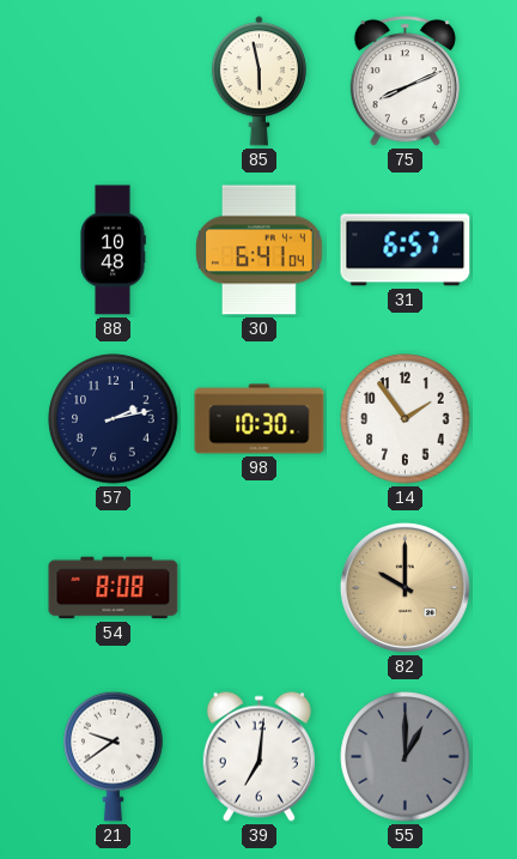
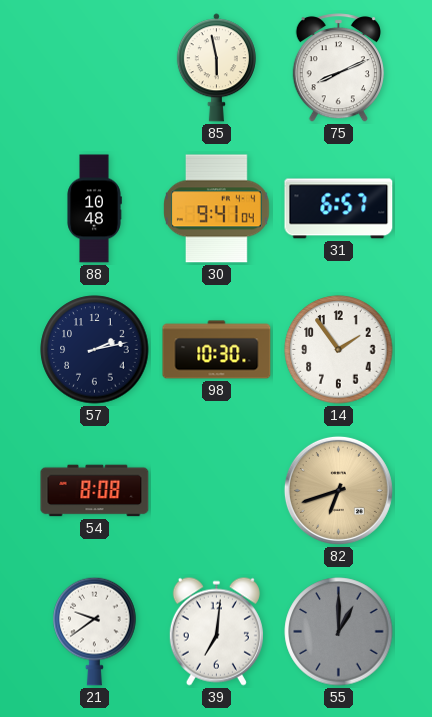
30: 6:41 -> 9:41
82: 10:00 -> 6:42
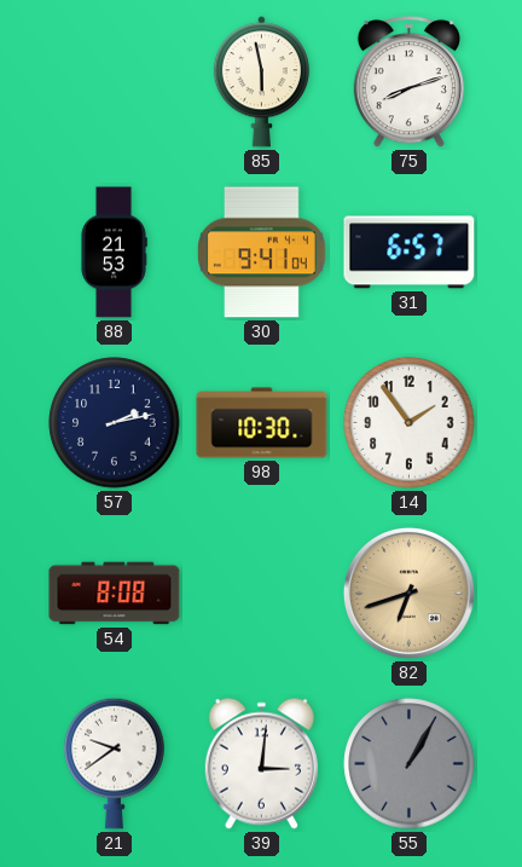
75: 8:11 -> 8:12
88: 10:48 -> 21:53
39: 7:01 -> 3:01
55: 1:00 -> 1:05
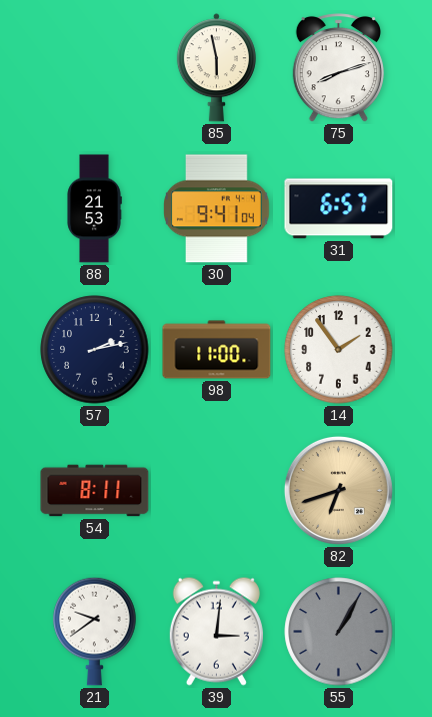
98: 10:30 -> 11:00
54: 8:08 -> 8:11
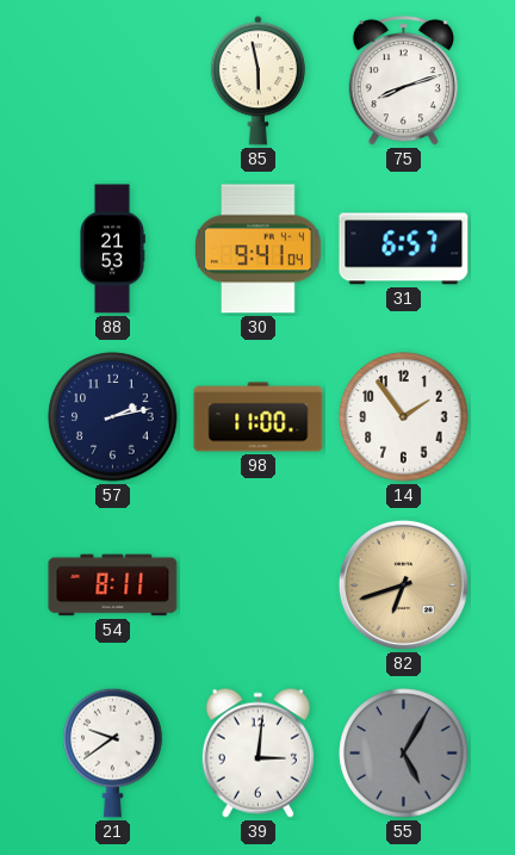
55: 1:05 -> 5:05
